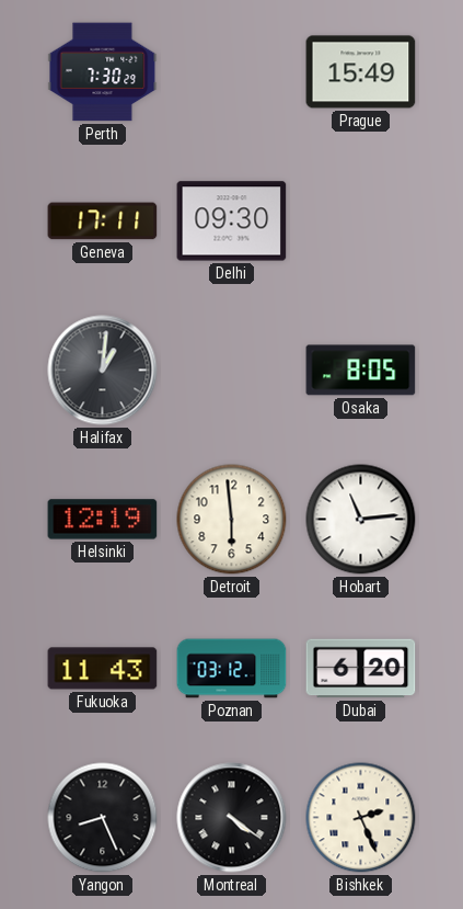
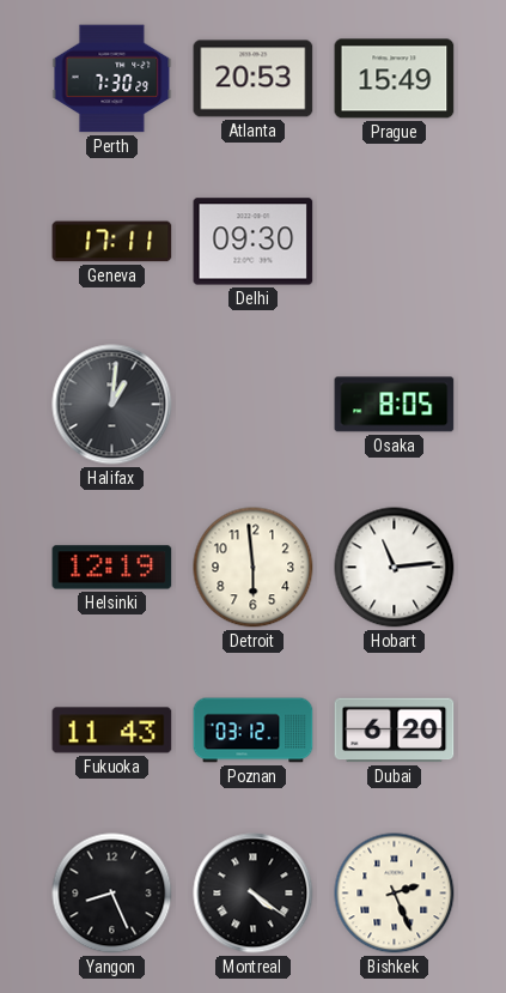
Atlanta: none -> 20:53
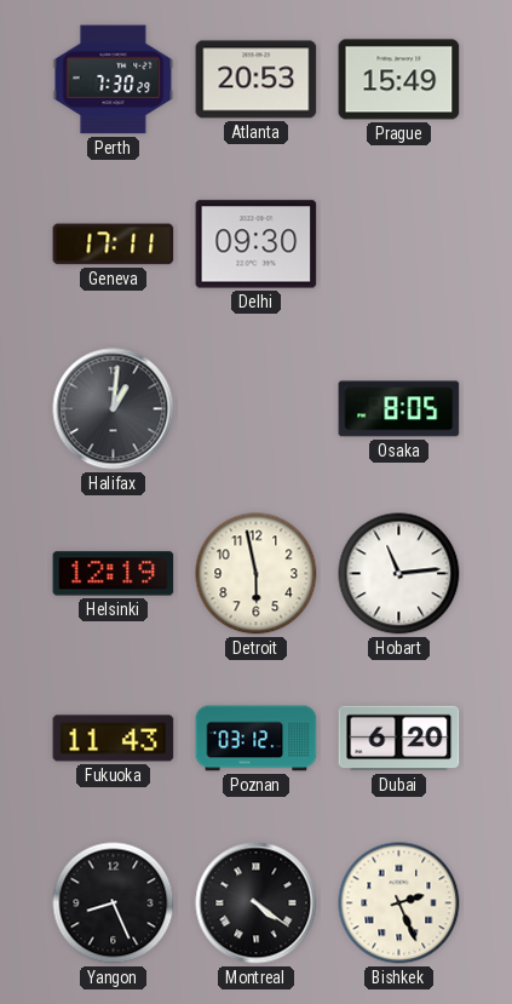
Detroit: 5:59 -> 5:58
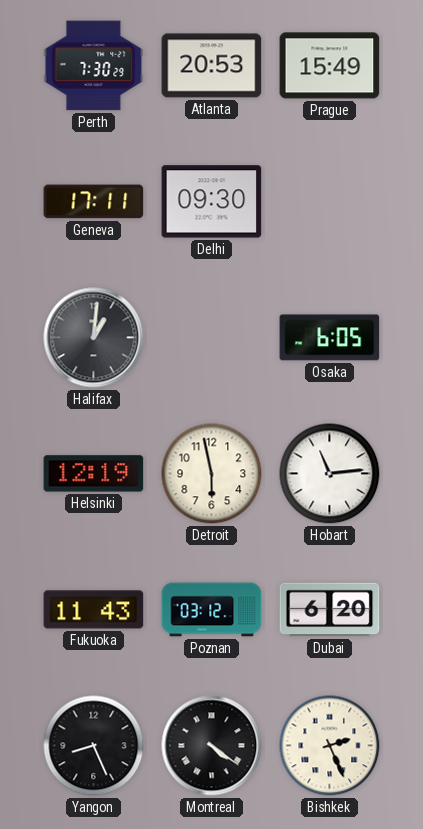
Osaka: 8:05 -> 6:05
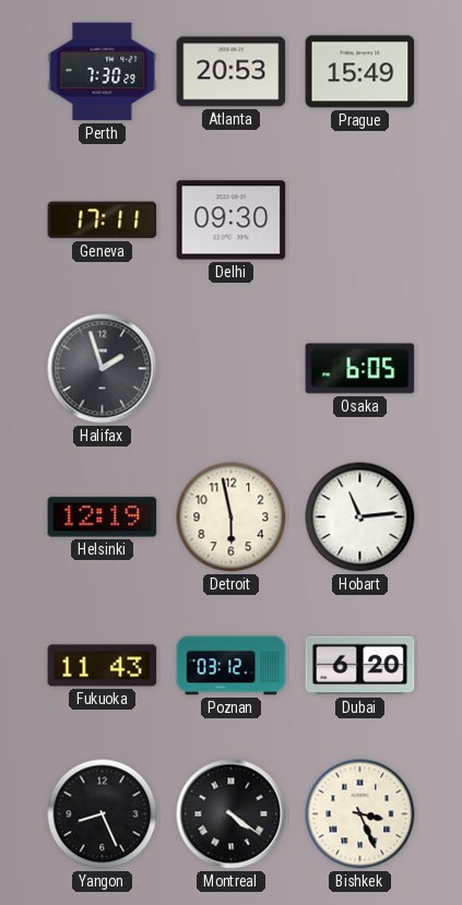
Halifax: 1:01 -> 1:57
Bishkek: 2:26 -> 3:26
